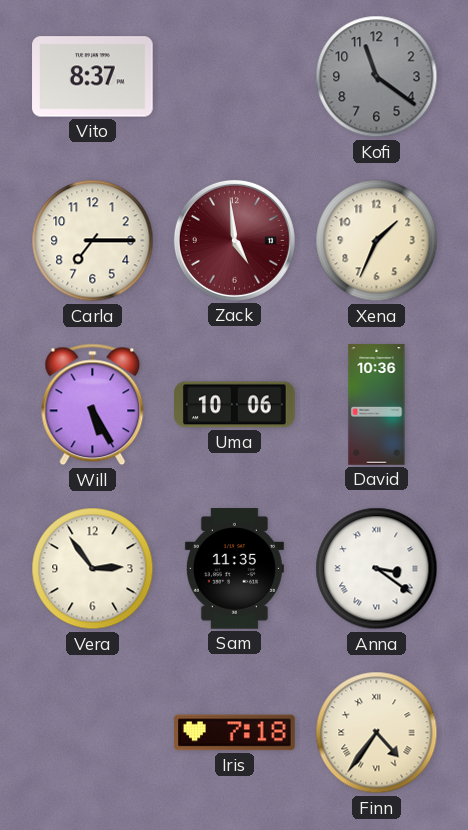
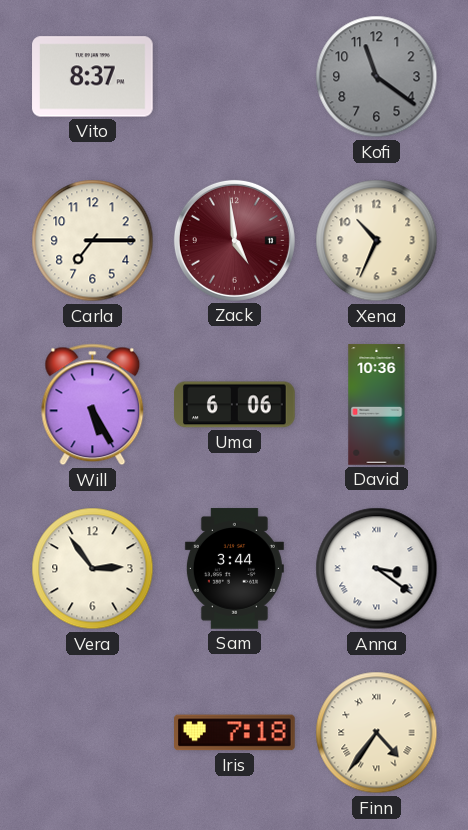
Xena: 1:34 -> 10:34
Uma: 10:06 -> 6:06
Sam: 11:35 -> 3:44
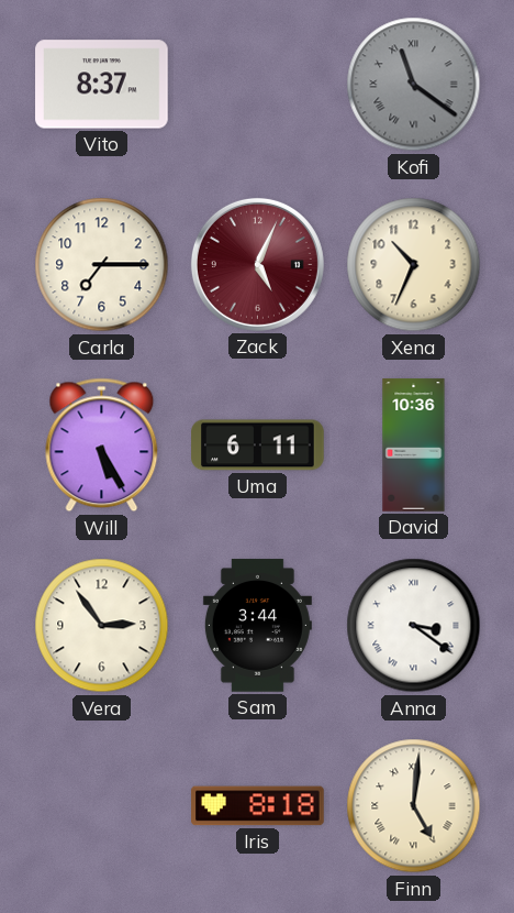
Kofi numerals: Arabic -> Roman
Zack: 4:59 -> 5:04
Uma: 6:06 -> 6:11
Iris: 7:18 -> 8:18
Finn: 4:36 -> 5:01
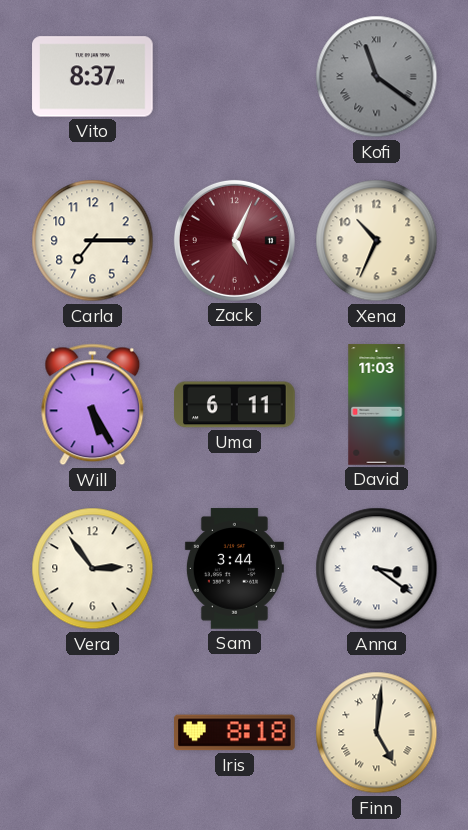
David: 10:36 -> 11:03
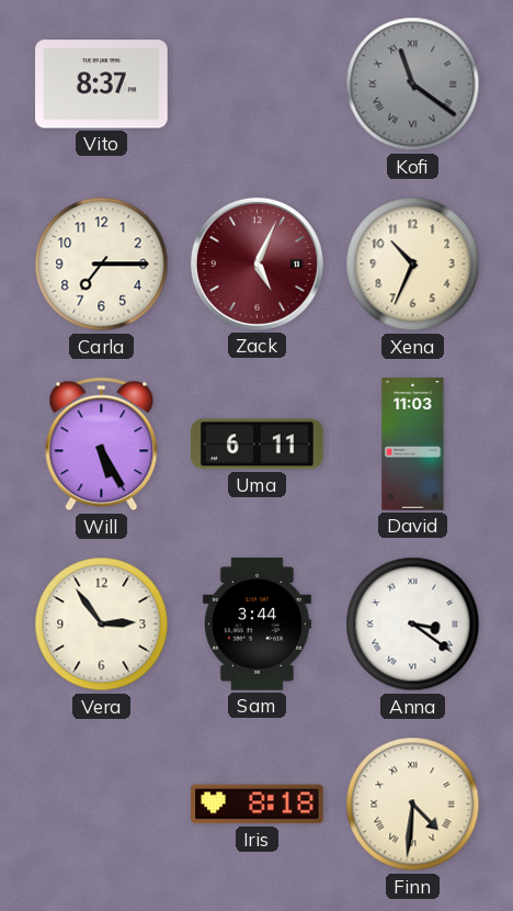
Finn: 5:01 -> 4:31
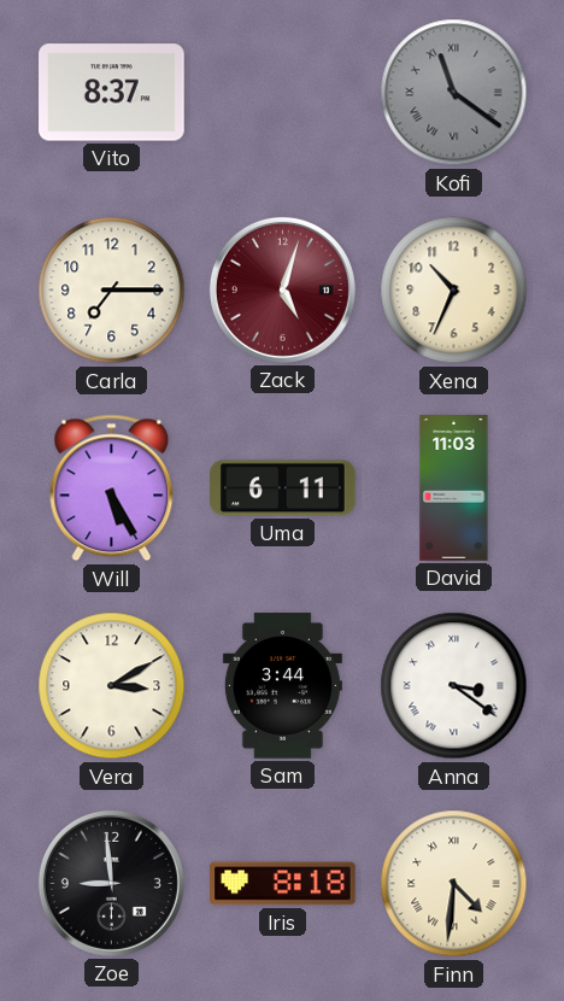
Zack: 5:04 -> 5:03
Vera: 2:54 -> 3:10
Zoe: none -> 8:59
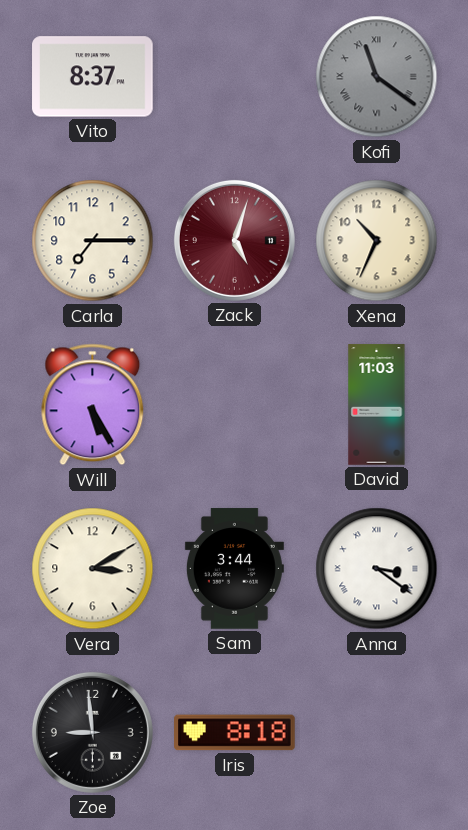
Uma: 6:11 -> none
Finn: 4:31 -> none
